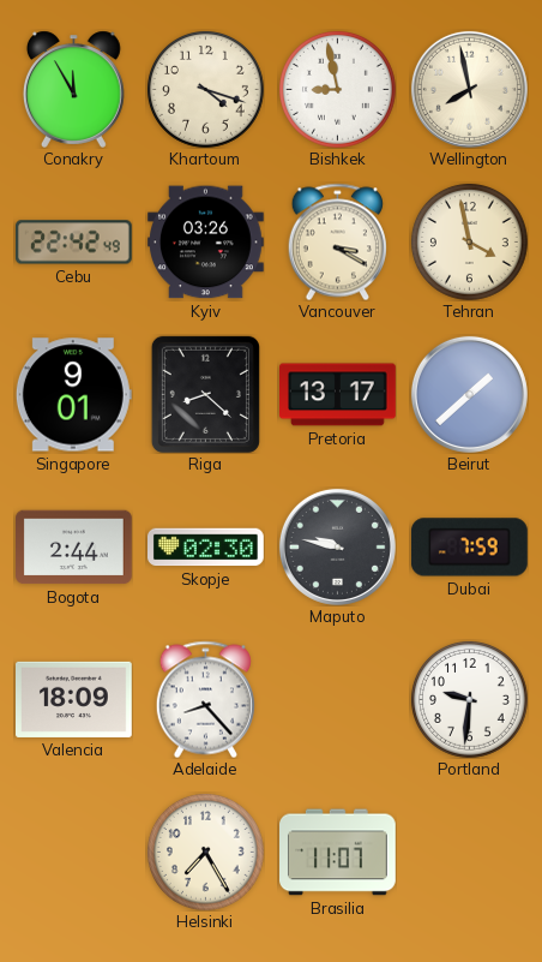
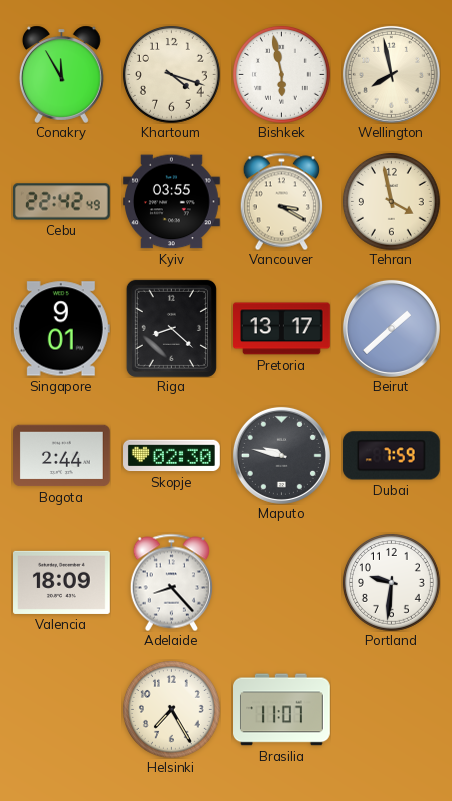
Bishkek: 8:58 -> 5:58
Kyiv: 03:26 -> 03:55
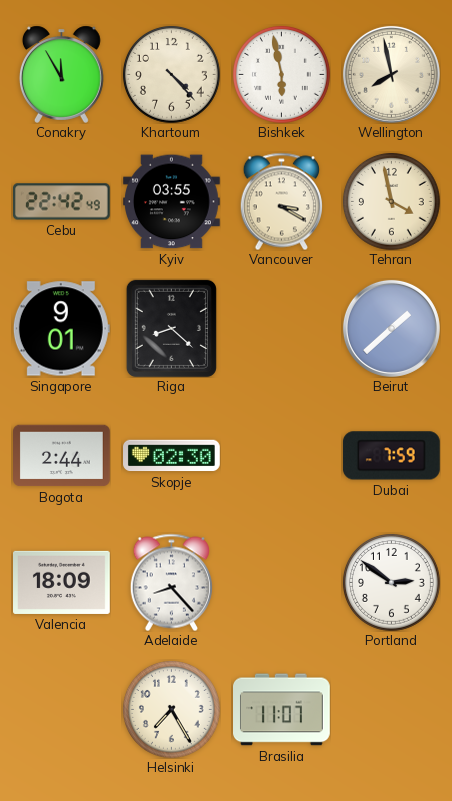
Khartoum: 4:18 -> 4:23
Pretoria: 13:17 -> none
Maputo: 9:47 -> none
Portland: 9:31 -> 2:51
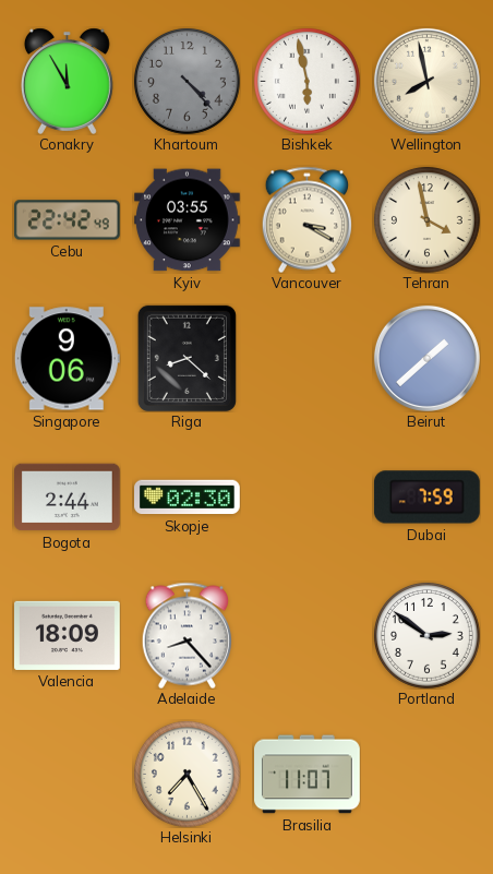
Khartoum dial: cream -> grey
Singapore: 9:01 -> 9:06
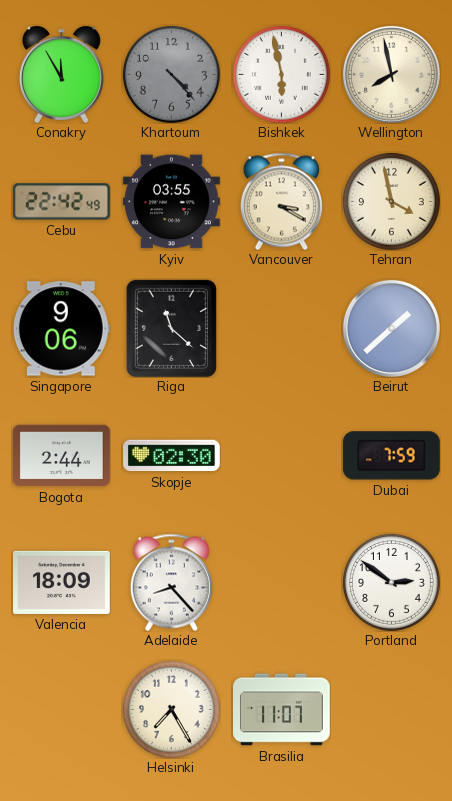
Riga: 8:22 -> 11:22
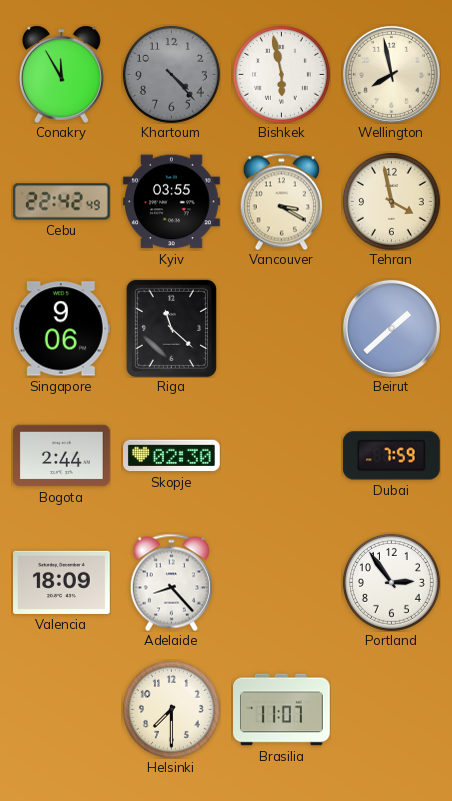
Portland: 2:51 -> 2:54
Helsinki: 7:25 -> 7:30
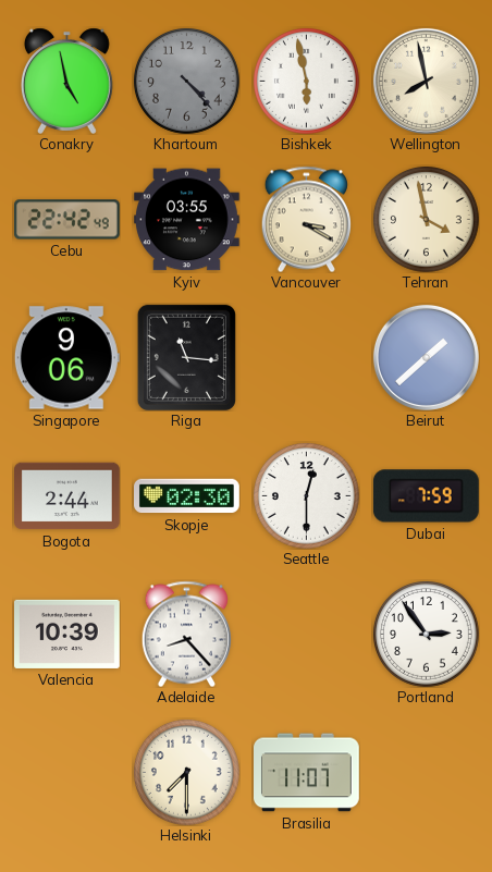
Conakry: 11:55 -> 4:58
Riga: 11:22 -> 11:16
Seattle: none -> 12:30
Valencia: 18:09 -> 10:39
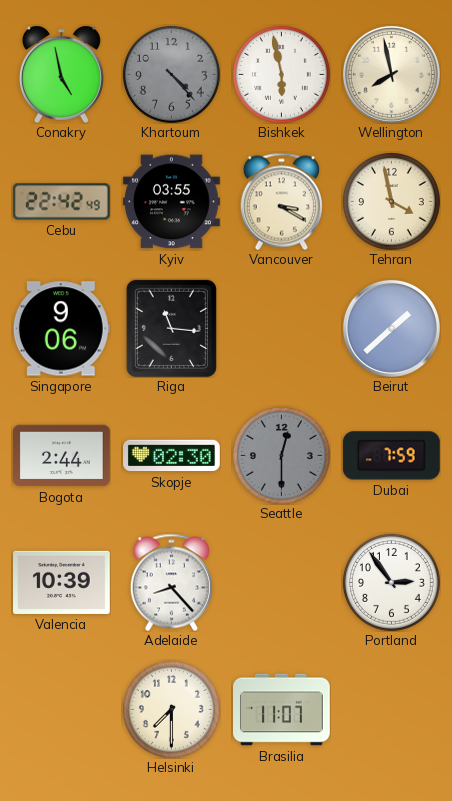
Seattle dial: white -> grey
